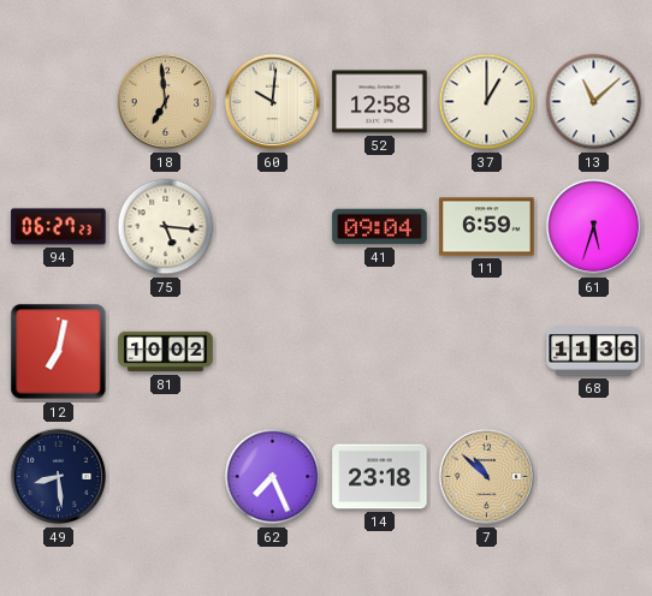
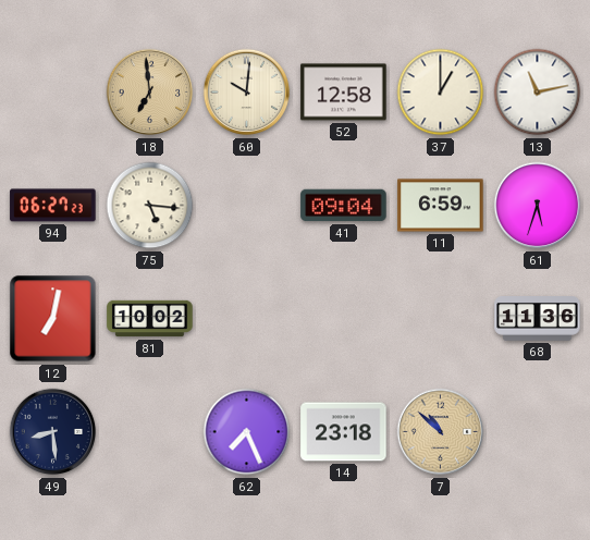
13: 11:08 -> 11:13
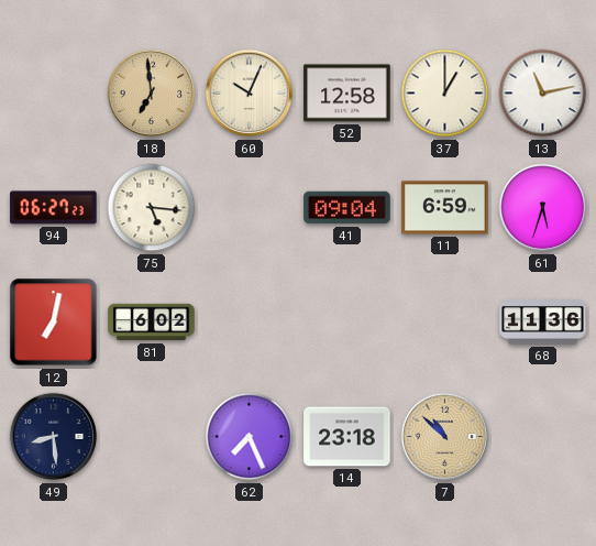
60: 10:01 -> 10:04
81: 10:02 -> 6:02
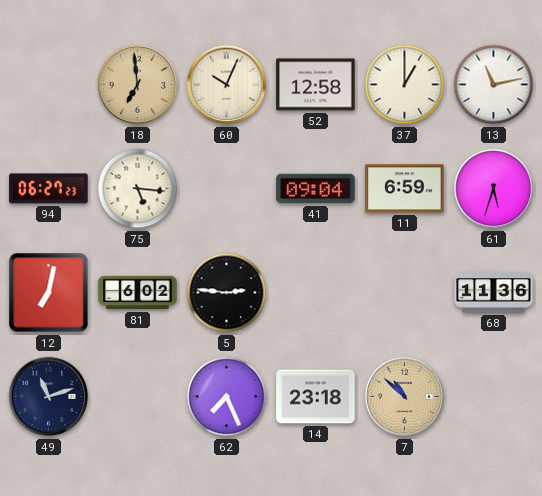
5: none -> 2:46
49: 8:29 -> 11:12
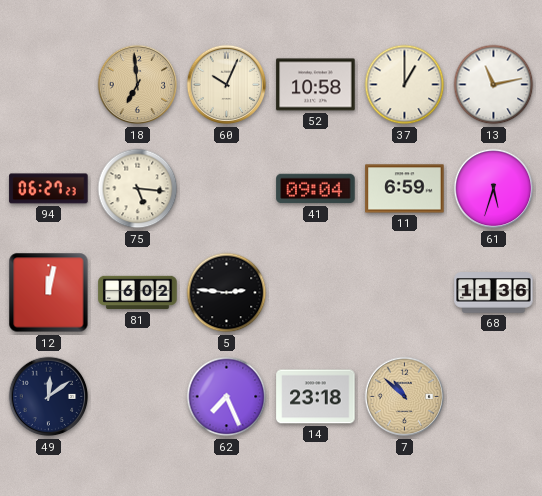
52: 12:58 -> 10:58
12: 7:02 -> 12:02
49: 11:12 -> 12:09
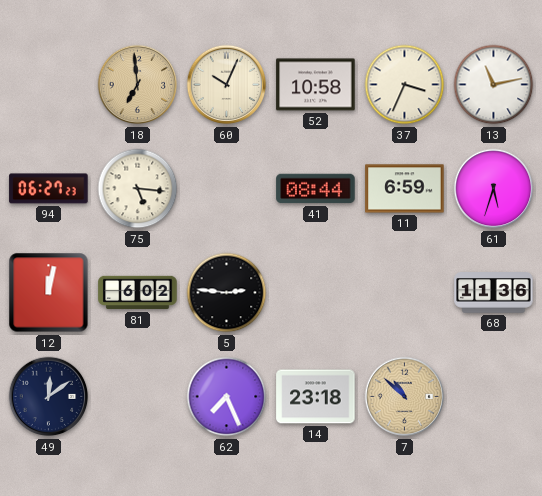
37: 1:00 -> 3:34
41: 09:04 -> 08:44
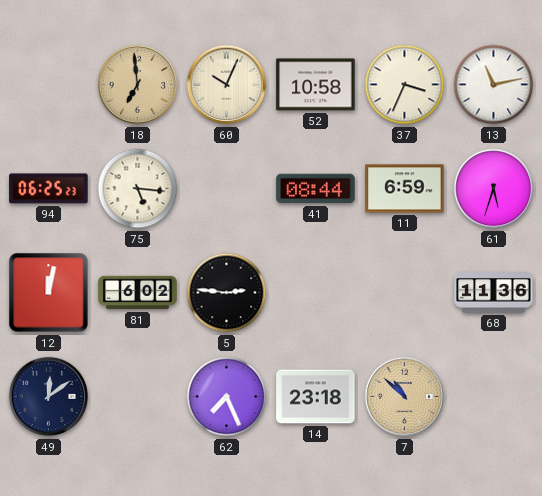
94: 06:27 -> 06:25
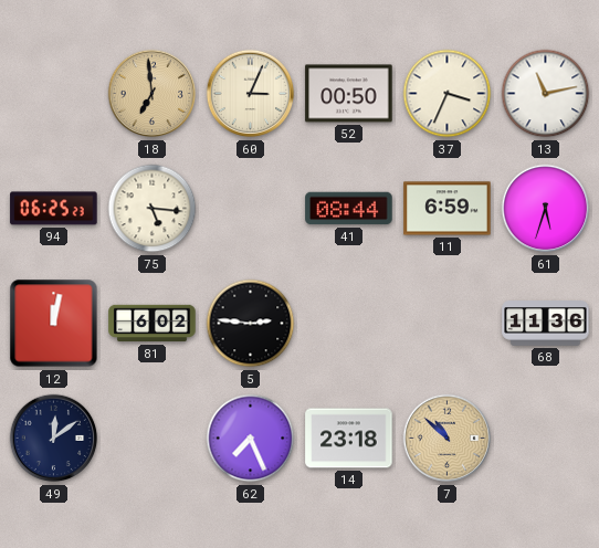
60: 10:04 -> 3:04
52: 10:58 -> 00:50
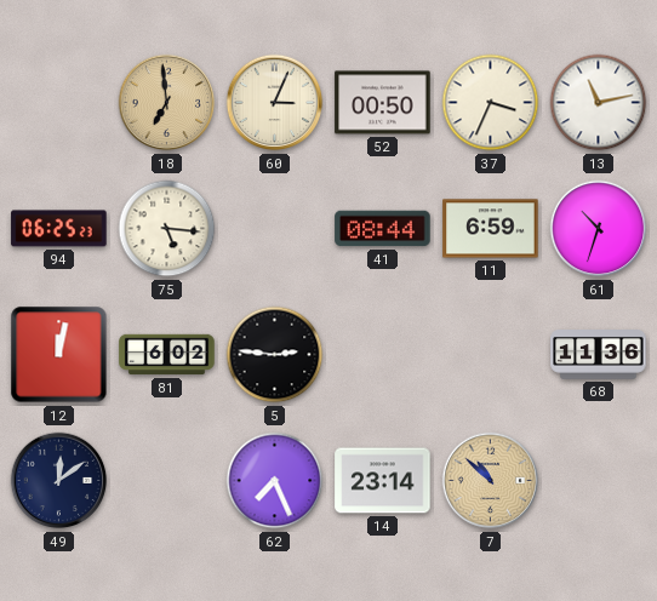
61: 5:33 -> 10:33
14: 23:18 -> 23:14
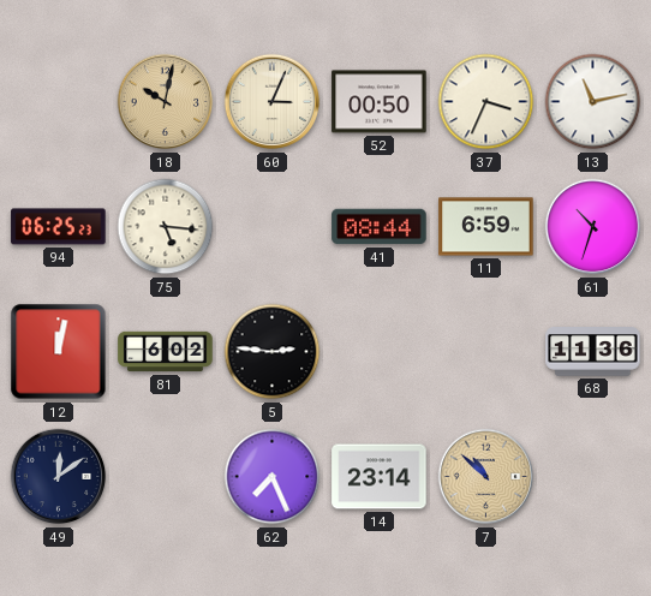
18: 6:59 -> 10:02
